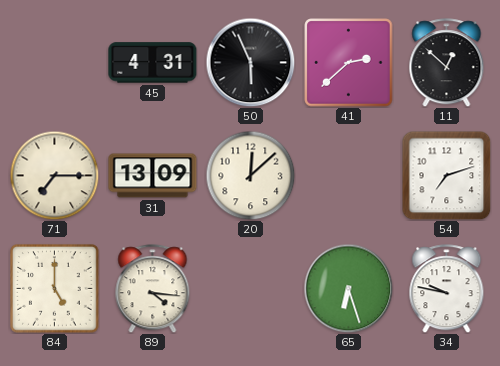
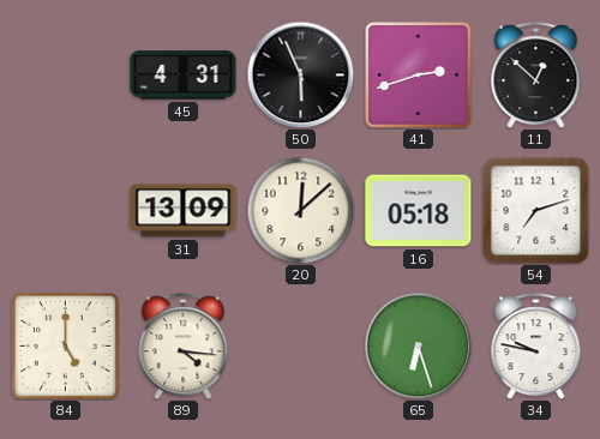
41: 2:38 -> 2:42
71: 7:15 -> none
16: none -> 05:18
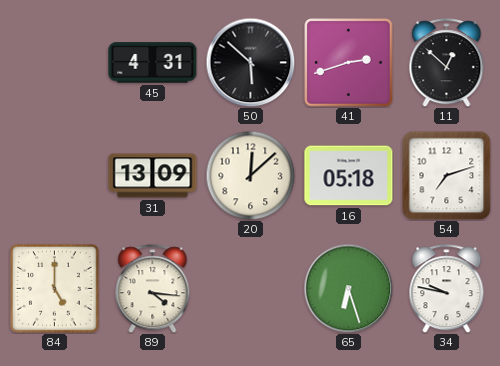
50: 5:56 -> 5:52
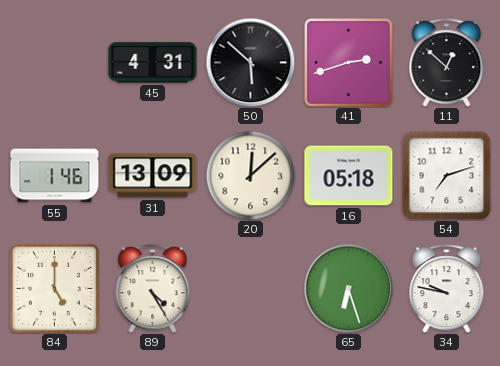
55: none -> 1:46
89: 4:16 -> 4:25
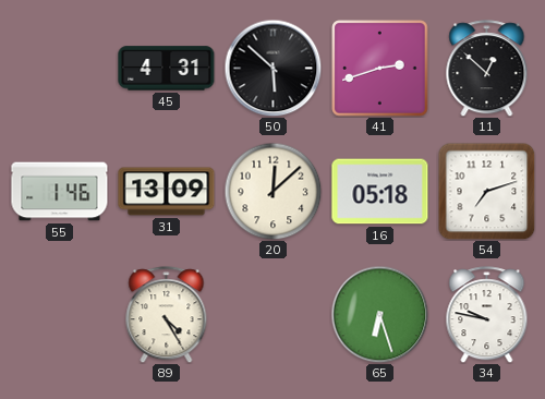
84: 5:00 -> none
